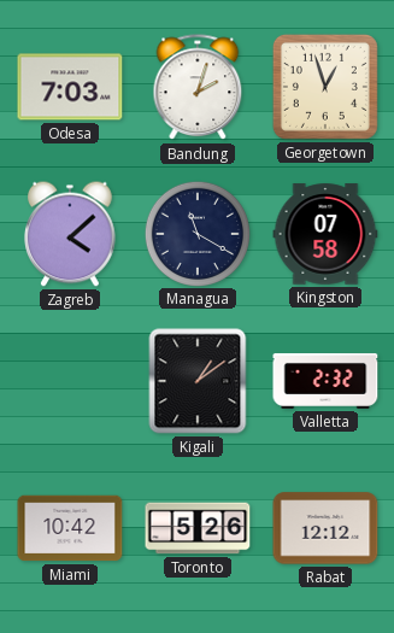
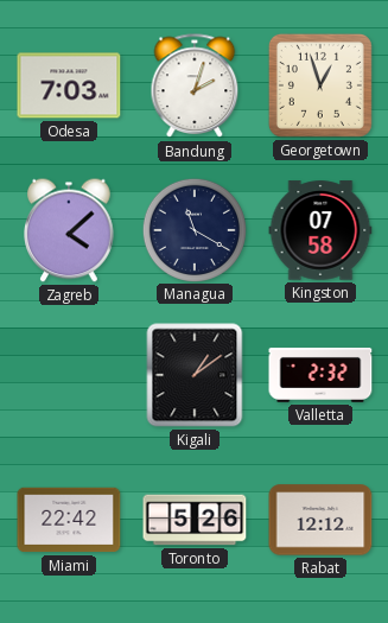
Miami: 10:42 -> 22:42
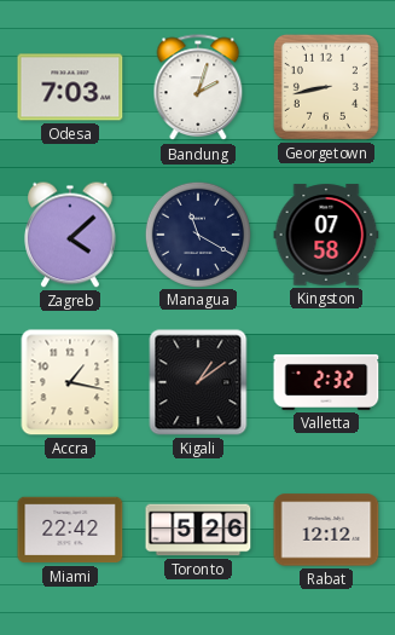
Georgetown: 12:57 -> 8:43
Accra: none -> 1:17
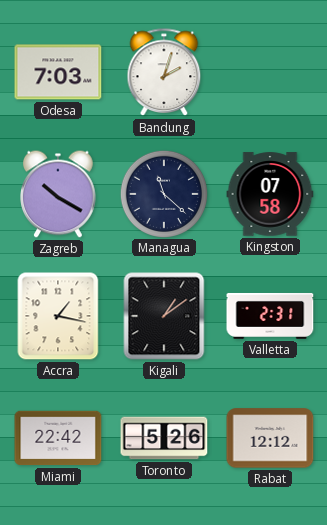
Georgetown: 8:43 -> none
Zagreb: 4:08 -> 10:20
Managua: 11:20 -> 11:22
Valletta: 2:32 -> 2:31
